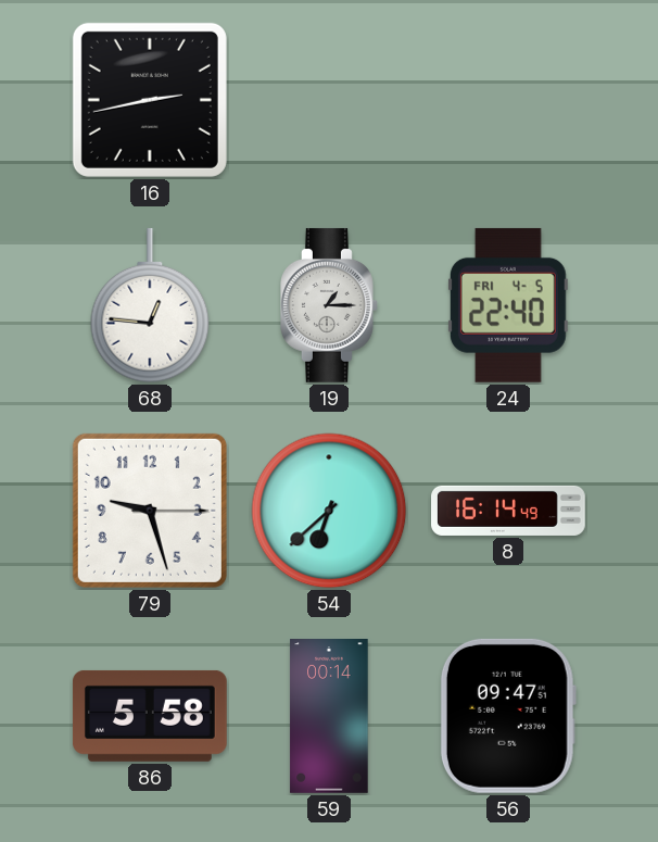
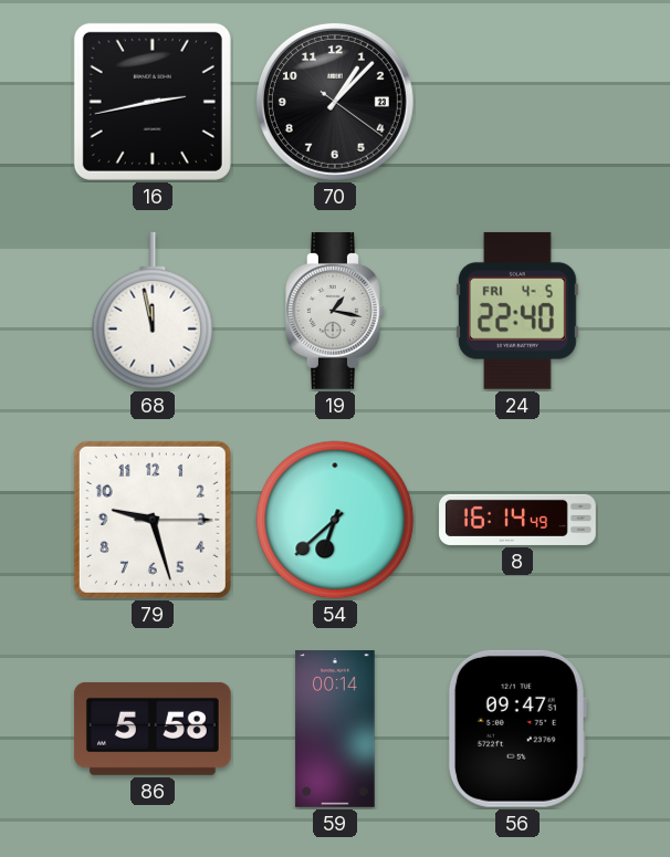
70: none -> 1:07
68: 12:46 -> 11:58
19: 1:15 -> 1:17
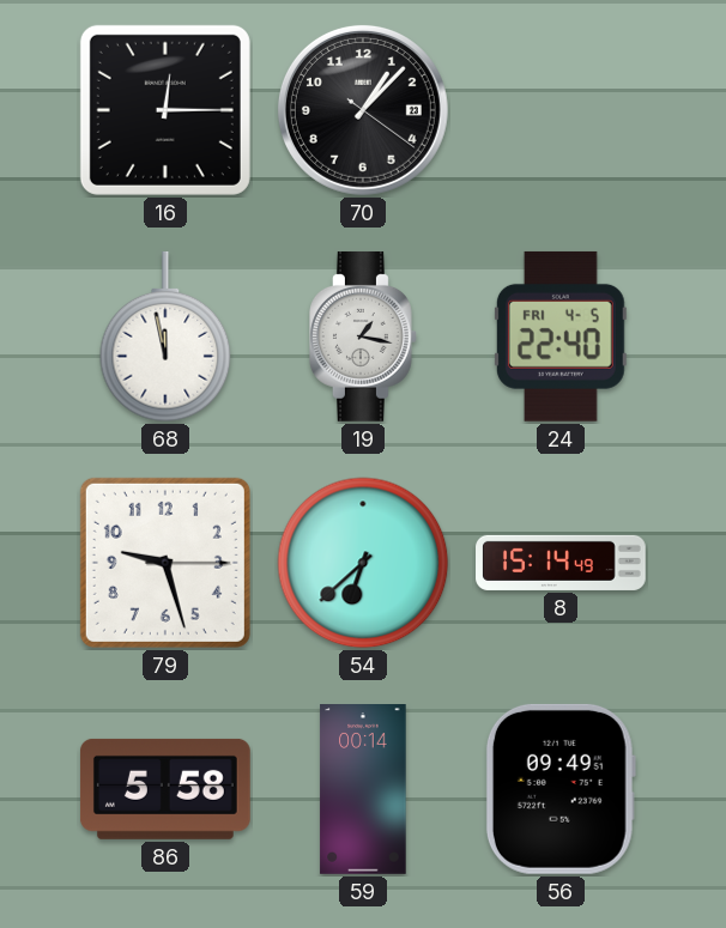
16: 2:43 -> 12:15
8: 16:14 -> 15:14
56: 09:47 -> 09:49
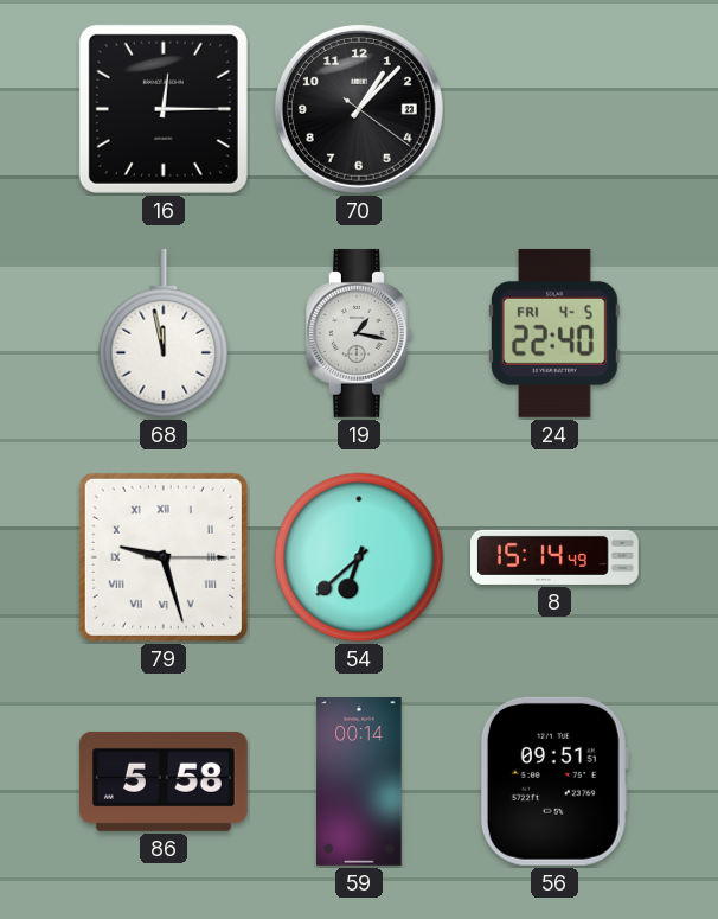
79 numerals: Arabic -> Roman
56: 09:49 -> 09:51
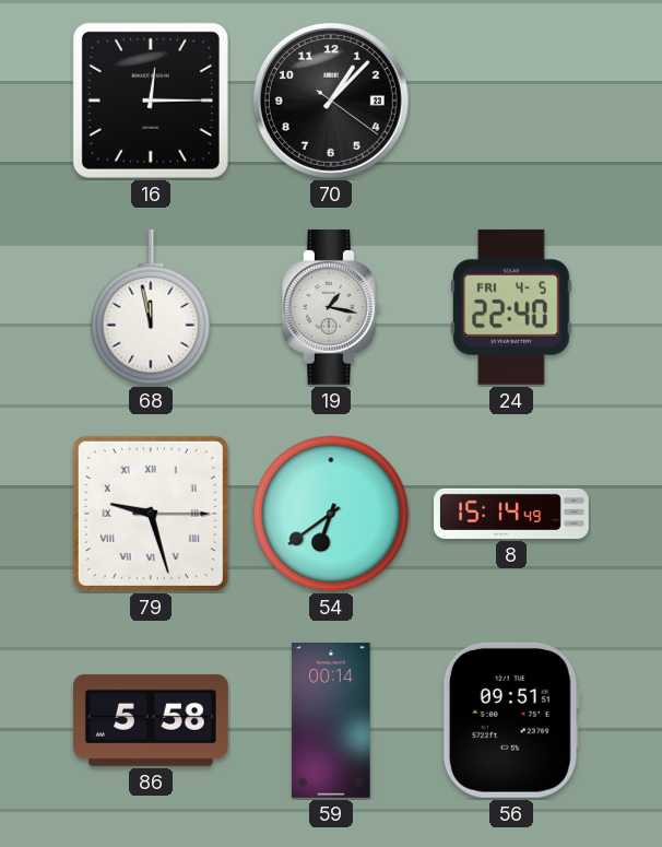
54: 6:38 -> 6:39
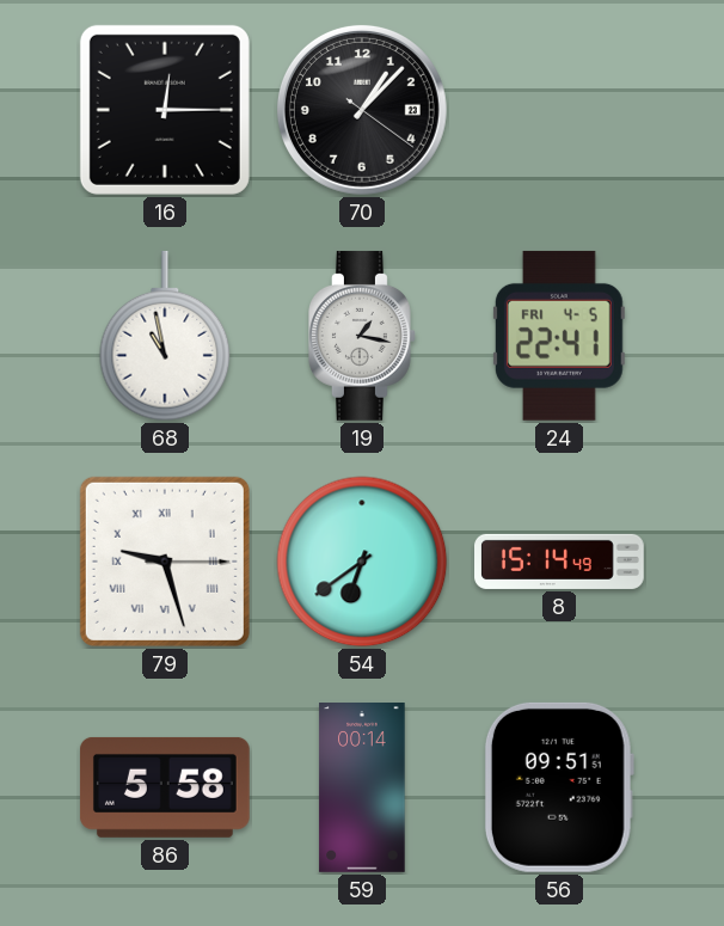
68: 11:58 -> 10:58
24: 22:40 -> 22:41
